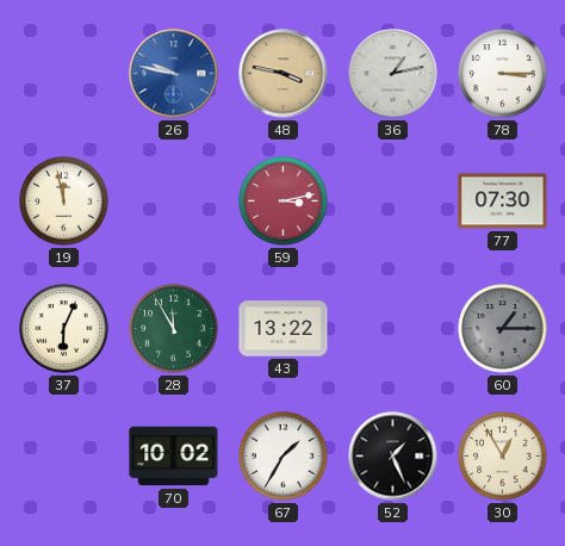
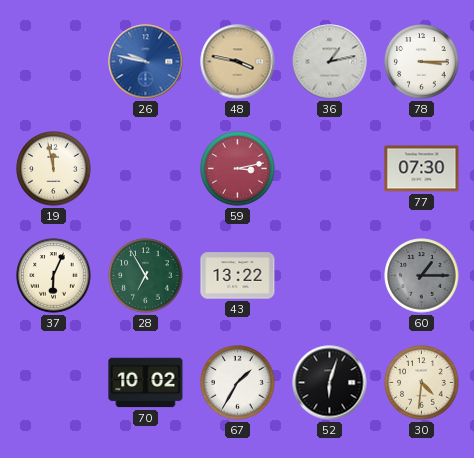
28: 11:55 -> 6:55
52: 1:26 -> 6:03
30: 12:55 -> 4:31
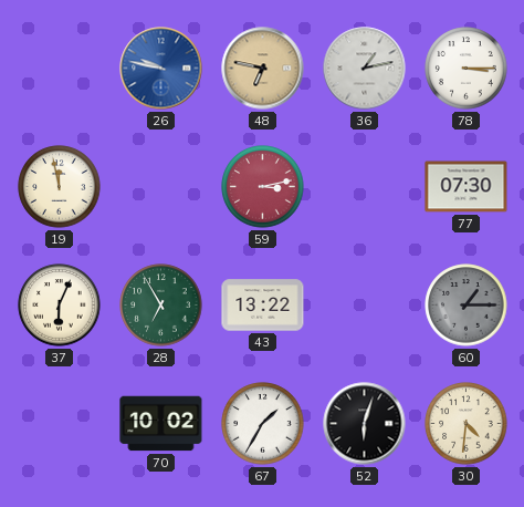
48: 3:47 -> 6:47
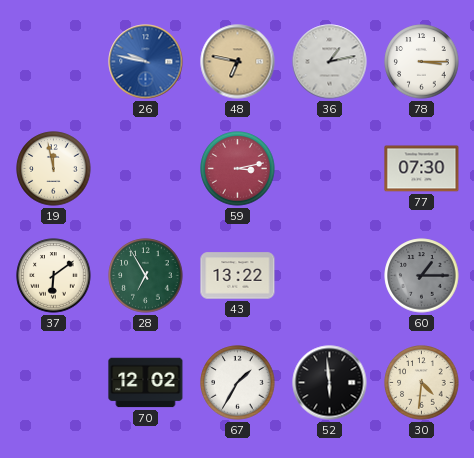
37: 6:04 -> 6:09
70: 10:02 -> 12:02
52: 6:03 -> 5:59
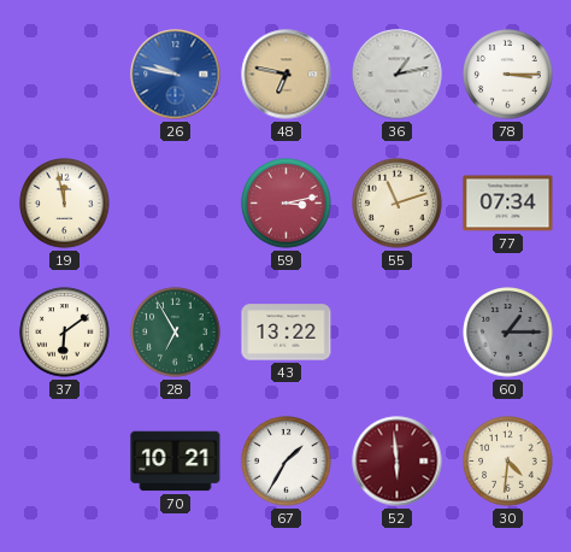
55: none -> 11:12
77: 07:30 -> 07:34
70: 12:02 -> 10:21
52 dial: black -> burgundy
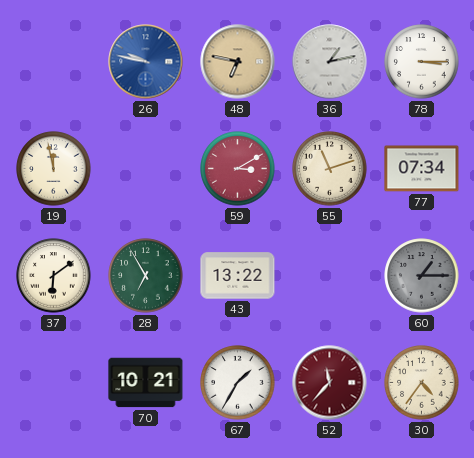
59: 3:13 -> 3:10
52: 5:59 -> 11:37
30: 4:31 -> 4:36
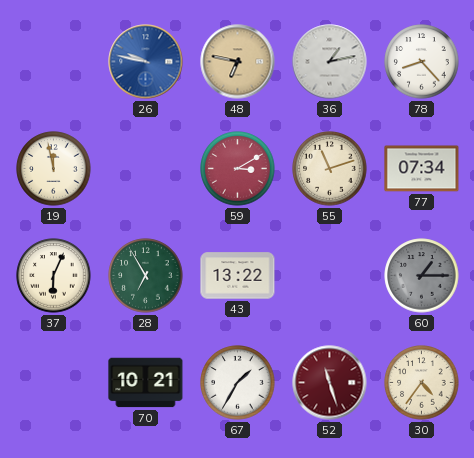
78: 3:15 -> 8:23
37: 6:09 -> 6:04
52: 11:37 -> 11:27
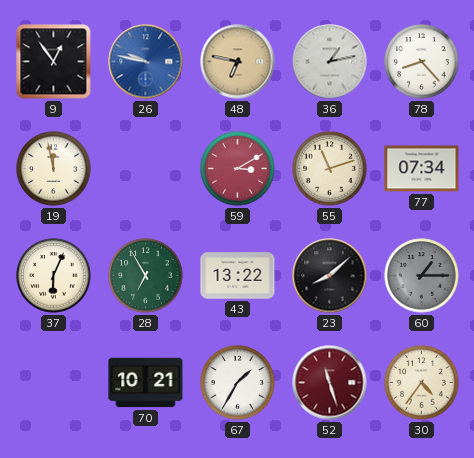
9: none -> 12:54
23: none -> 8:08
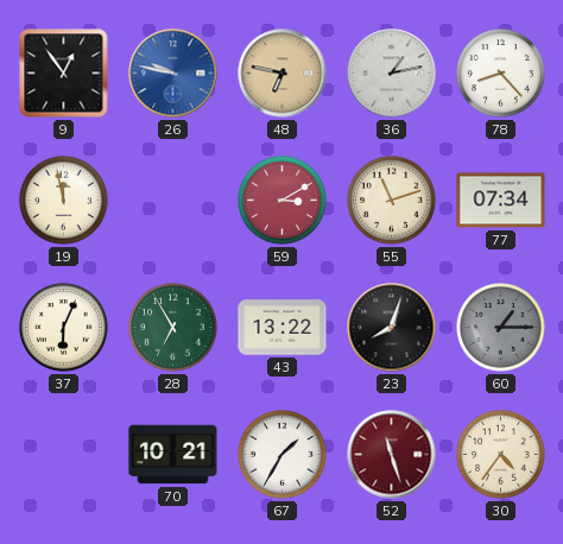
23: 8:08 -> 8:03
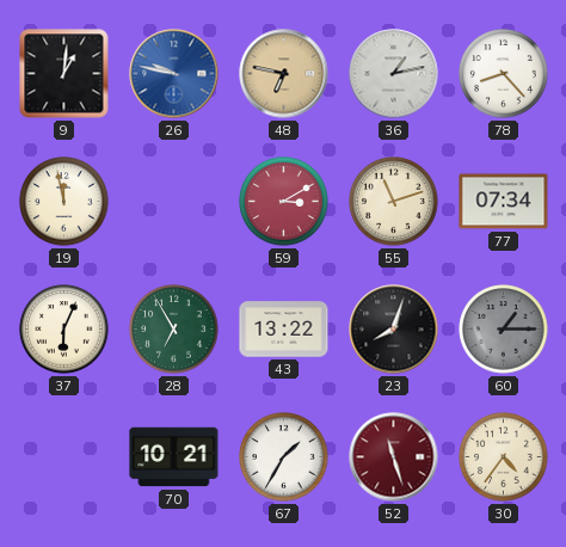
9: 12:54 -> 1:01
